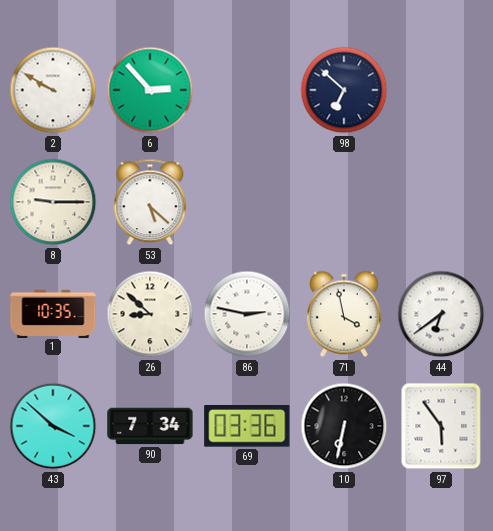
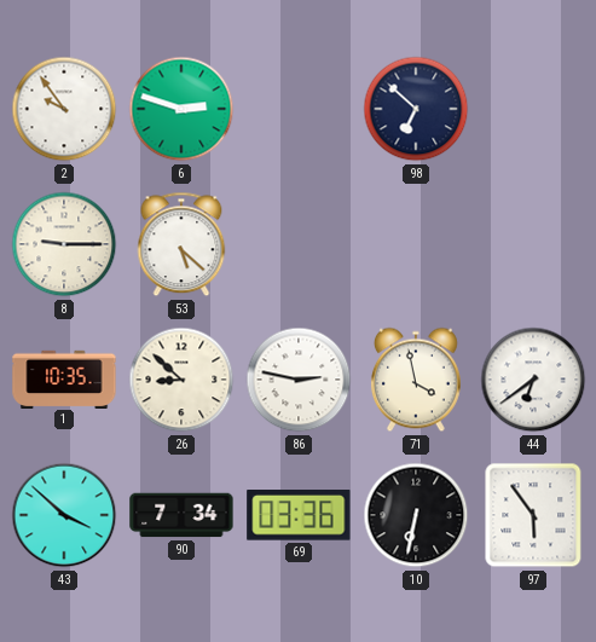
2: 9:50 -> 9:54
6: 2:53 -> 2:48
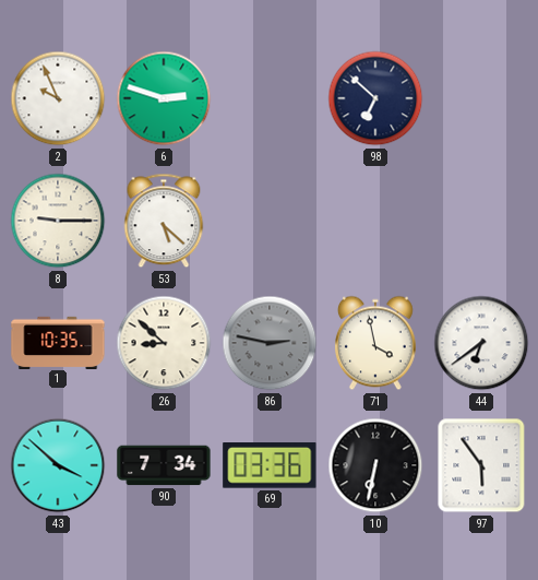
2: 9:54 -> 9:56
86 dial: white -> grey
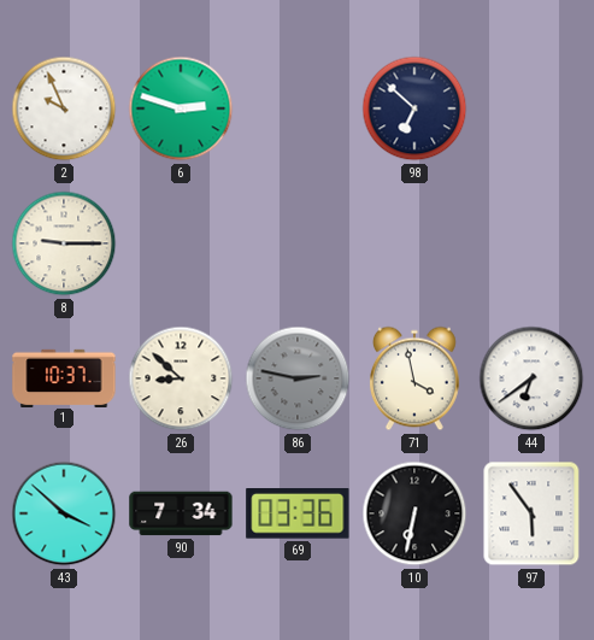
53: 5:22 -> none
1: 10:35 -> 10:37
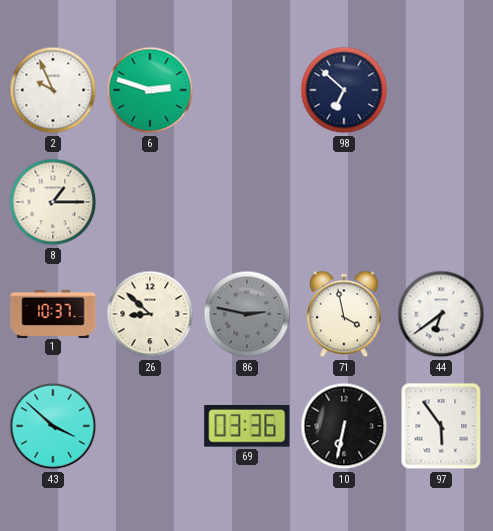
8: 9:15 -> 1:15
90: 7:34 -> none
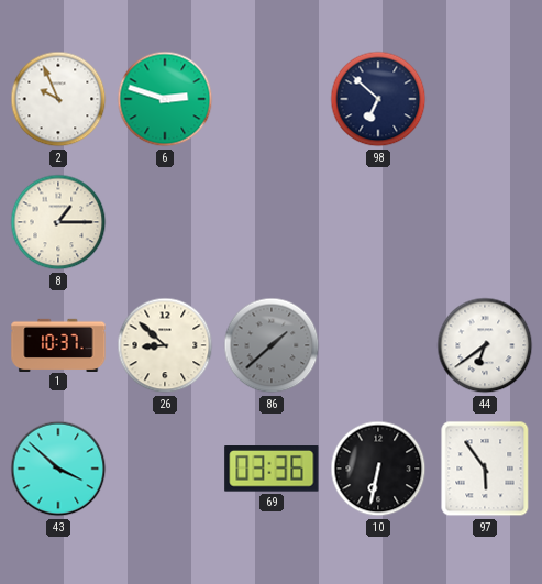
86: 2:47 -> 1:38
71: 3:58 -> none
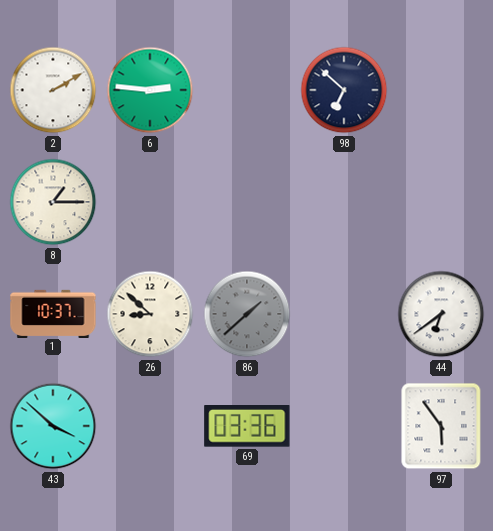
2: 9:56 -> 2:10
6: 2:48 -> 2:46
10: 6:32 -> none
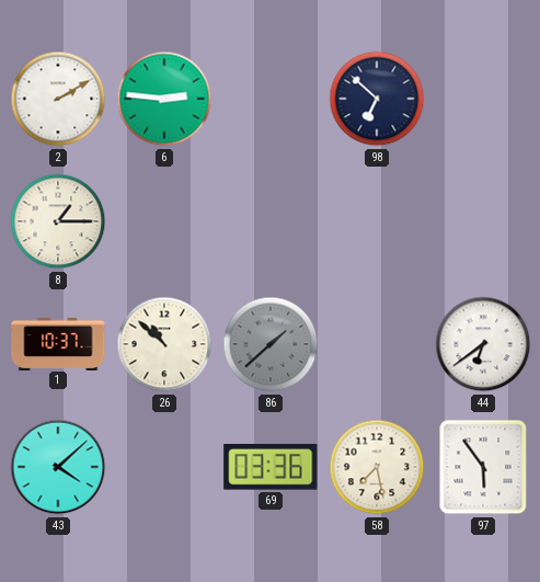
26: 8:52 -> 10:52
43: 3:52 -> 4:08
58: none -> 7:28
